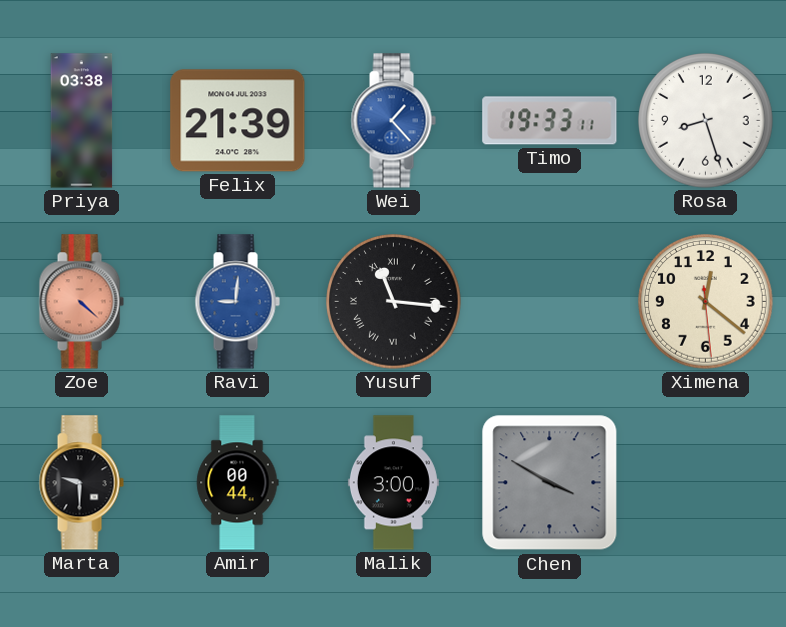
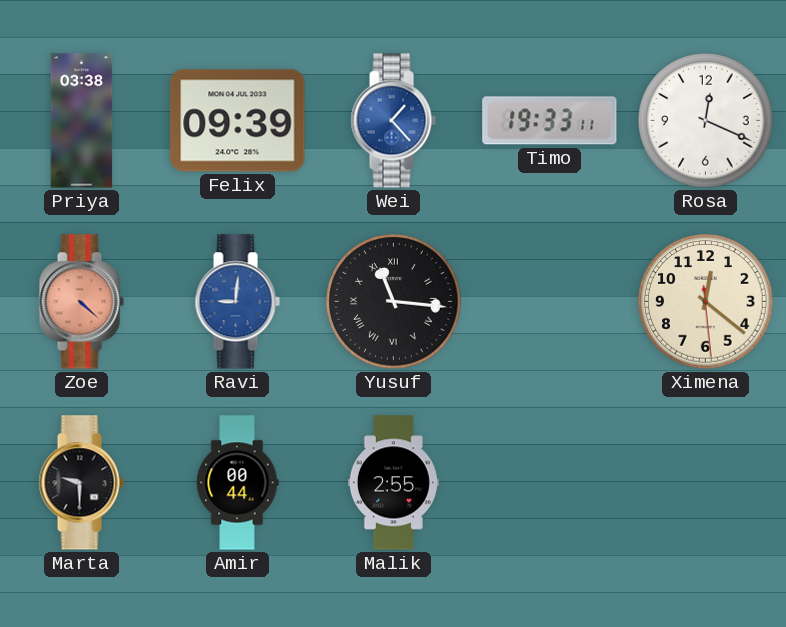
Felix: 21:39 -> 09:39
Rosa: 8:27 -> 12:19
Malik: 3:00 -> 2:55
Chen: 3:50 -> none
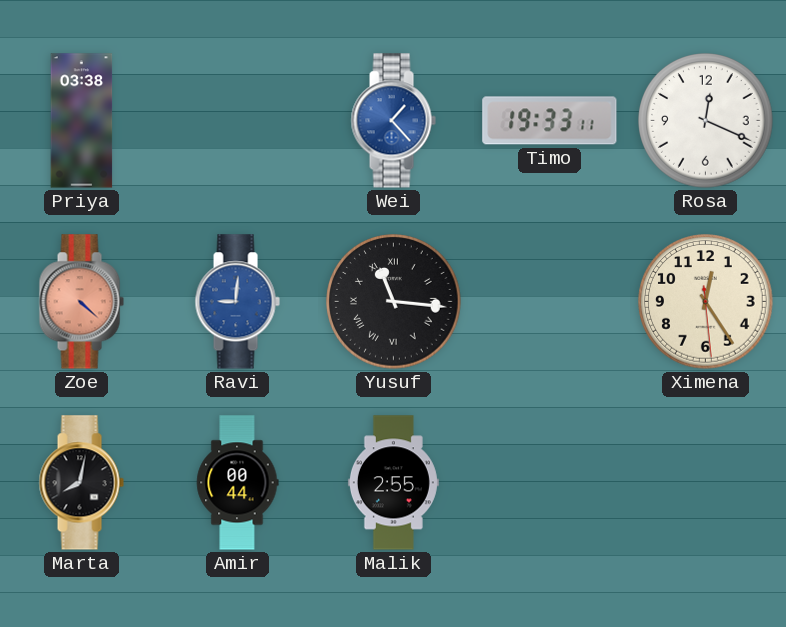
Felix: 09:39 -> none
Ximena: 12:21 -> 12:24
Marta: 9:30 -> 8:02
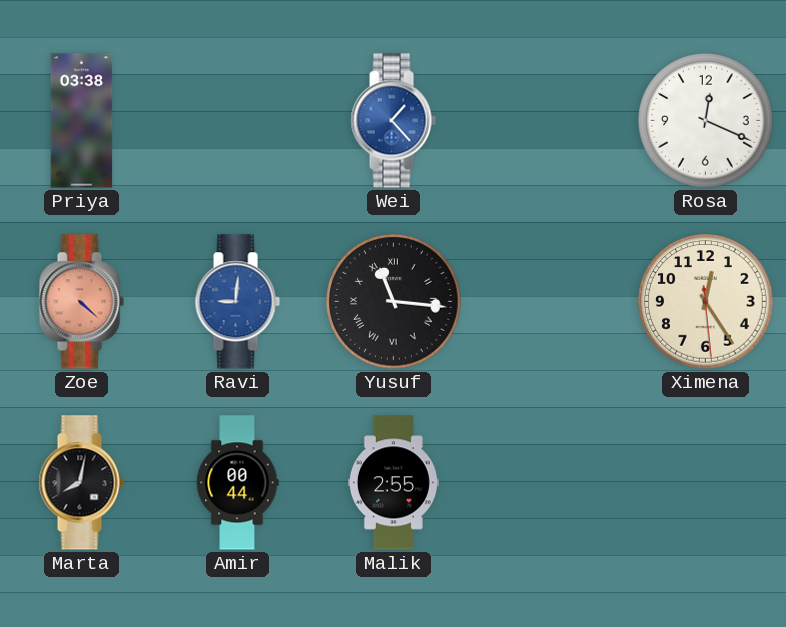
Timo: 19:33 -> none
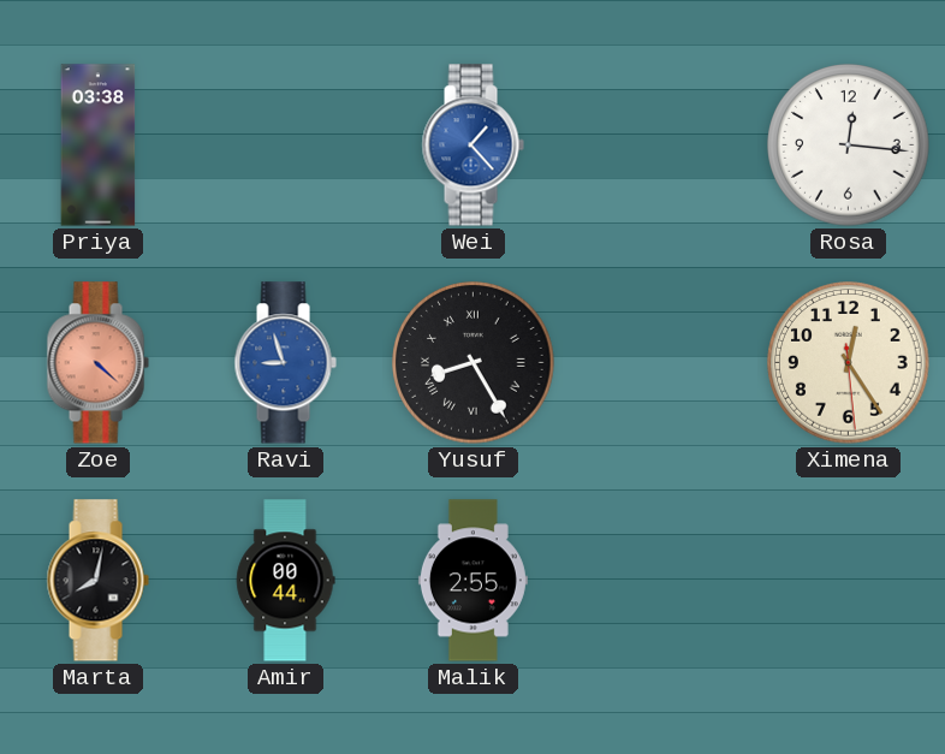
Rosa: 12:19 -> 12:16
Ravi: 9:01 -> 8:57
Yusuf: 11:16 -> 8:25
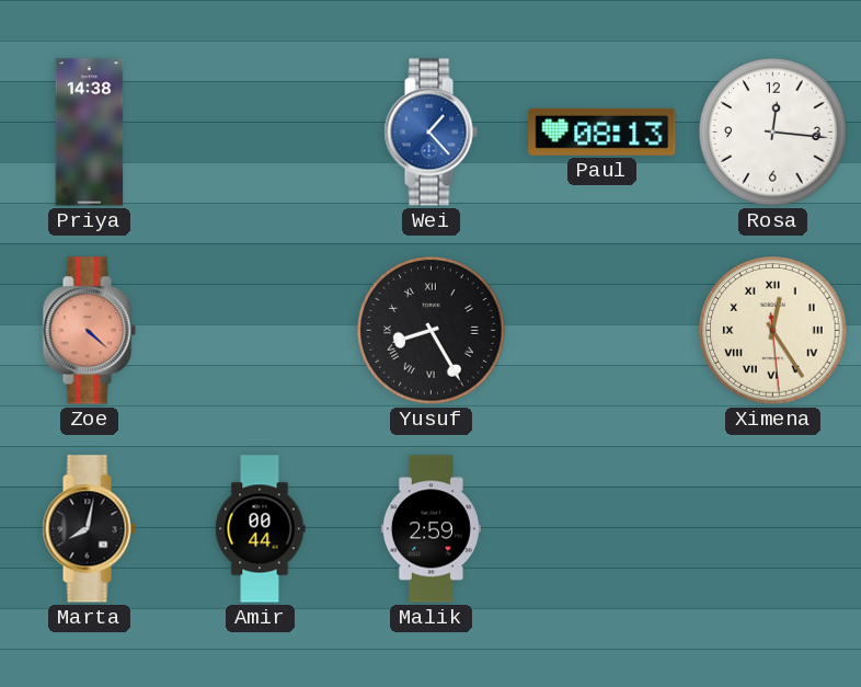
Priya: 03:38 -> 14:38
Paul: none -> 08:13
Ravi: 8:57 -> none
Ximena numerals: Arabic -> Roman
Malik: 2:55 -> 2:59
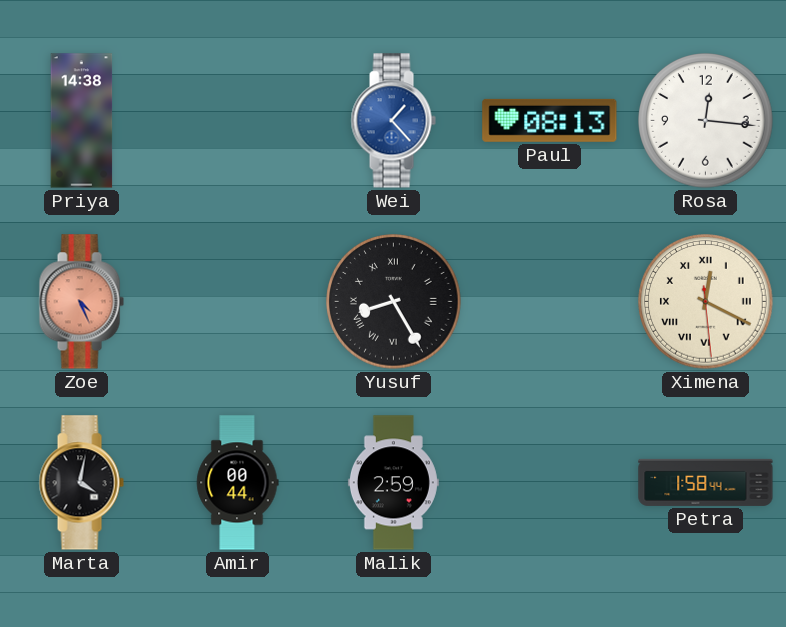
Zoe: 4:22 -> 4:26
Ximena: 12:24 -> 12:19
Marta: 8:02 -> 4:02
Petra: none -> 1:58
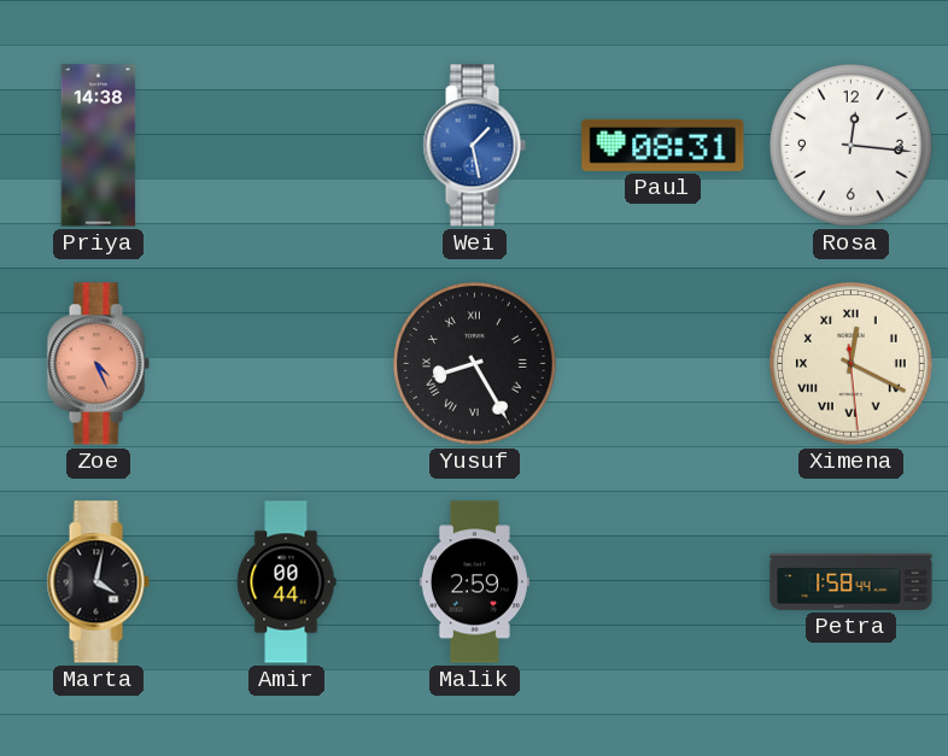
Wei: 1:23 -> 1:28
Paul: 08:13 -> 08:31
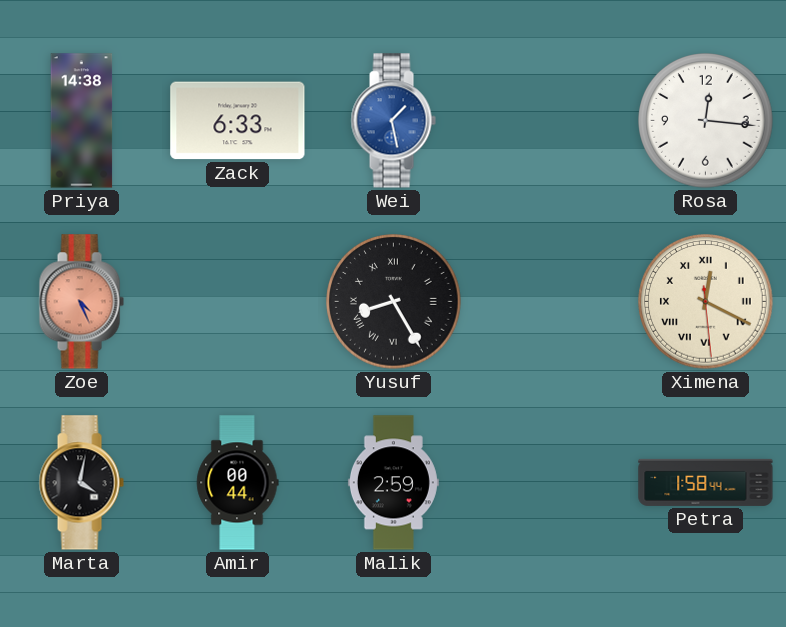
Zack: none -> 6:33
Paul: 08:31 -> none
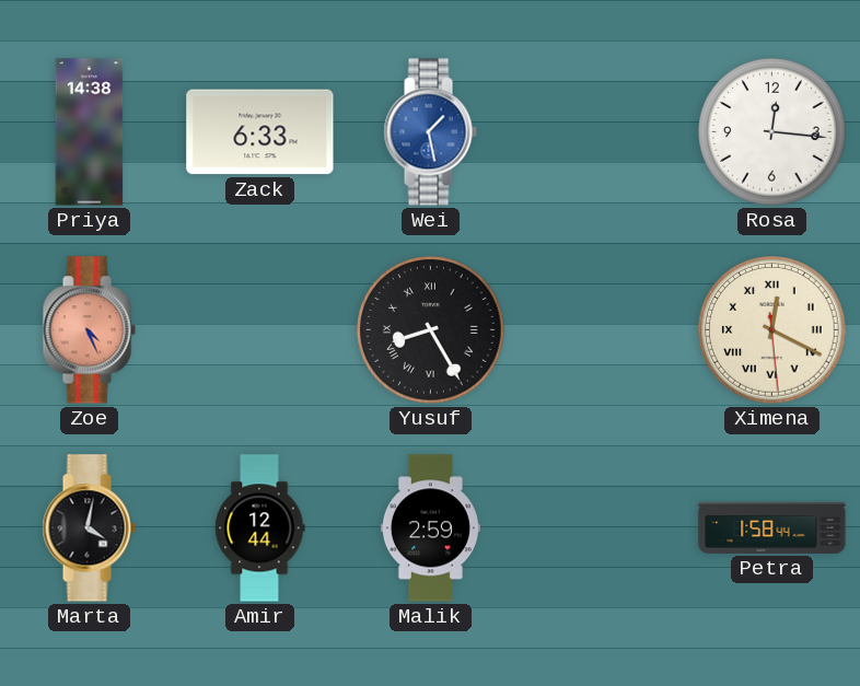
Amir: 00:44 -> 12:44
